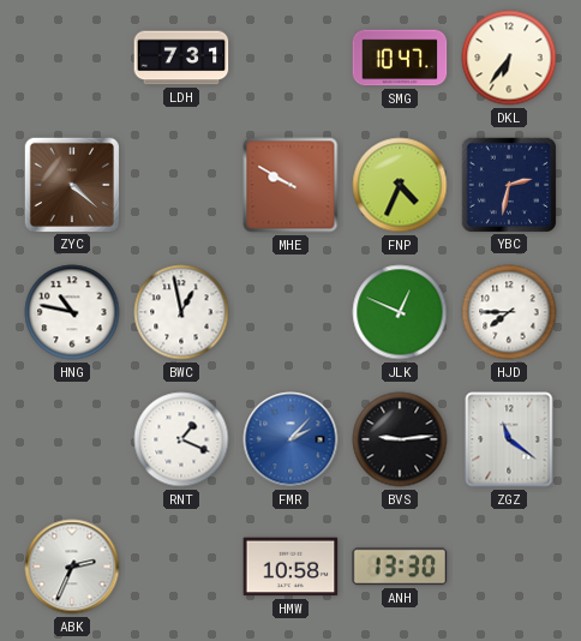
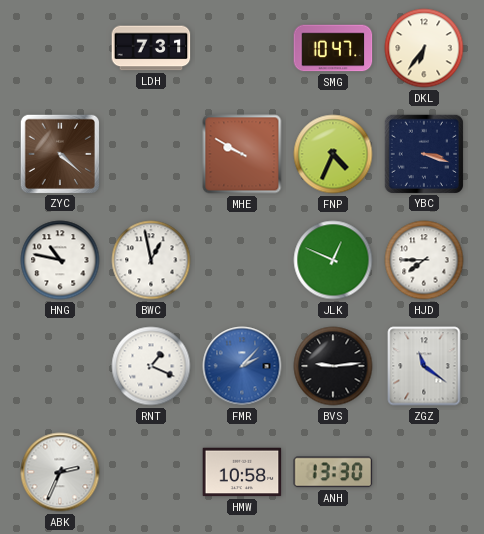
YBC: 2:32 -> 3:18
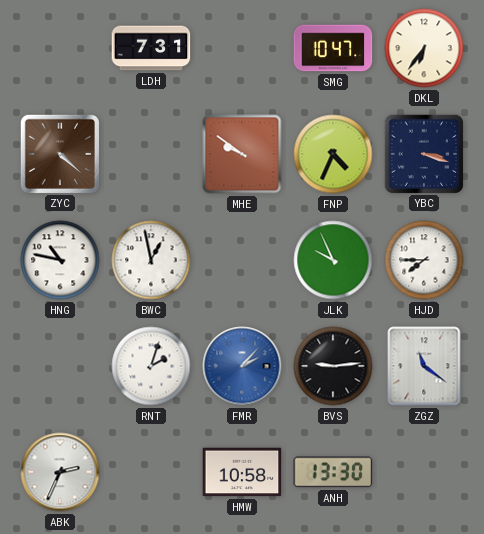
MHE: 9:50 -> 9:51
JLK: 12:49 -> 9:56
RNT: 1:19 -> 2:03
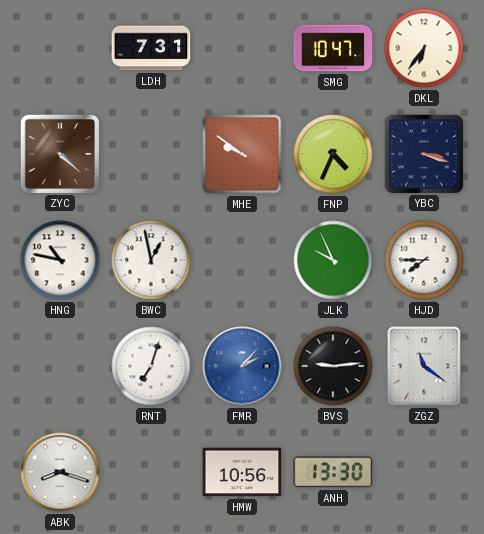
RNT: 2:03 -> 7:03
ABK: 2:34 -> 8:18
HMW: 10:58 -> 10:56
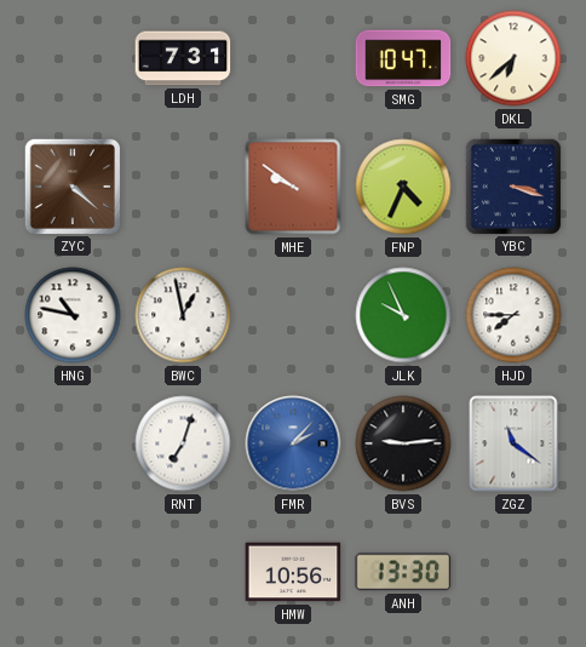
DKL: 6:36 -> 6:38
ABK: 8:18 -> none
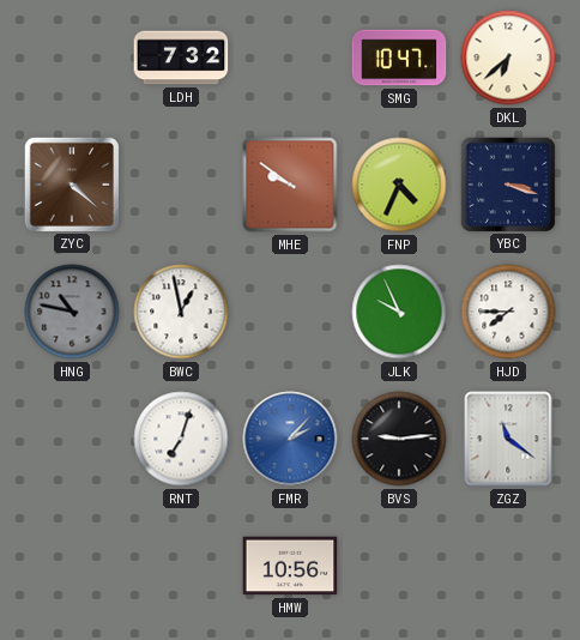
LDH: 7:31 -> 7:32
HNG dial: white -> grey
ANH: 13:30 -> none
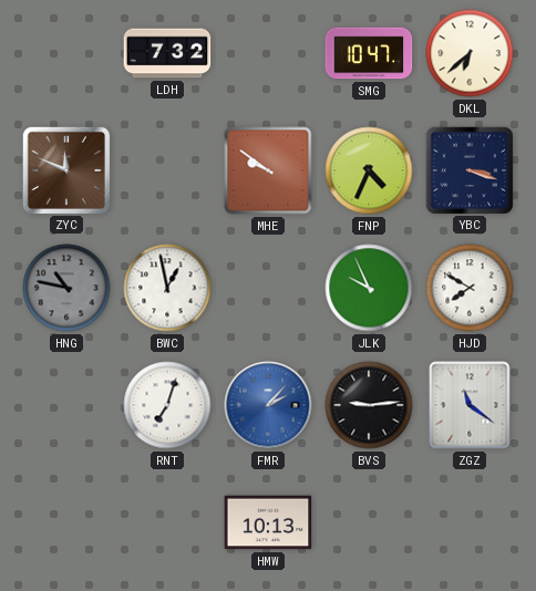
ZYC: 4:22 -> 11:49
HJD: 7:45 -> 7:50
HMW: 10:56 -> 10:13
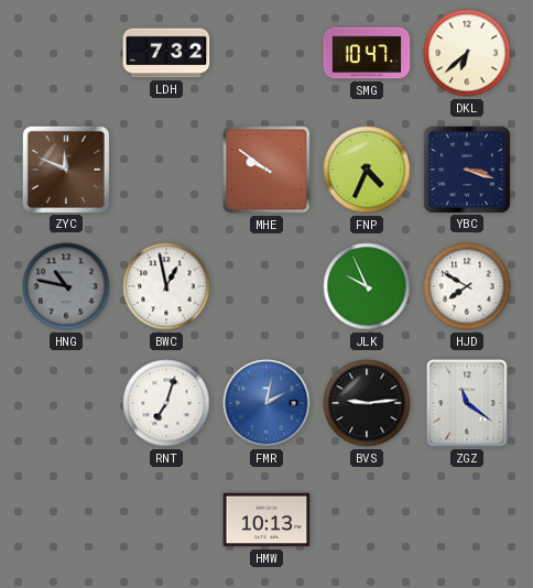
FMR: 2:07 -> 2:02
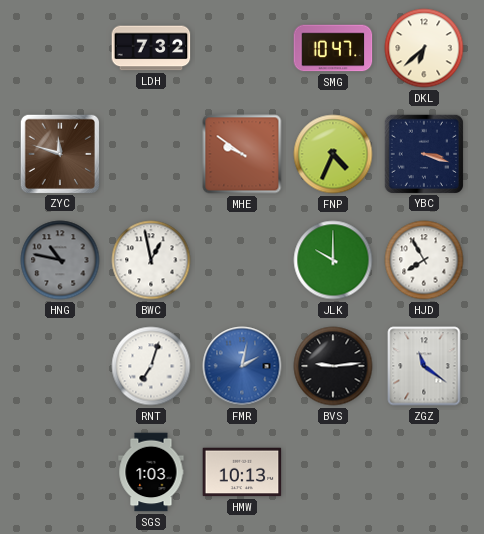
ZYC: 11:49 -> 11:48
JLK: 9:56 -> 10:00
HJD: 7:50 -> 7:55
SGS: none -> 1:03
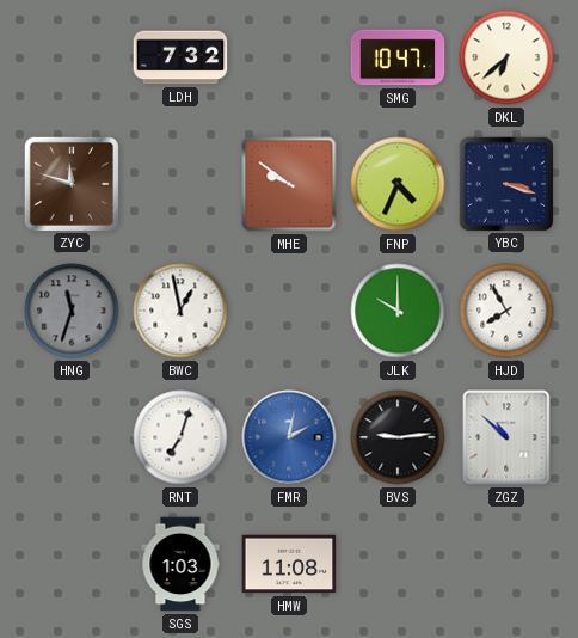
HNG: 10:47 -> 11:33
ZGZ: 11:21 -> 10:52
HMW: 10:13 -> 11:08
